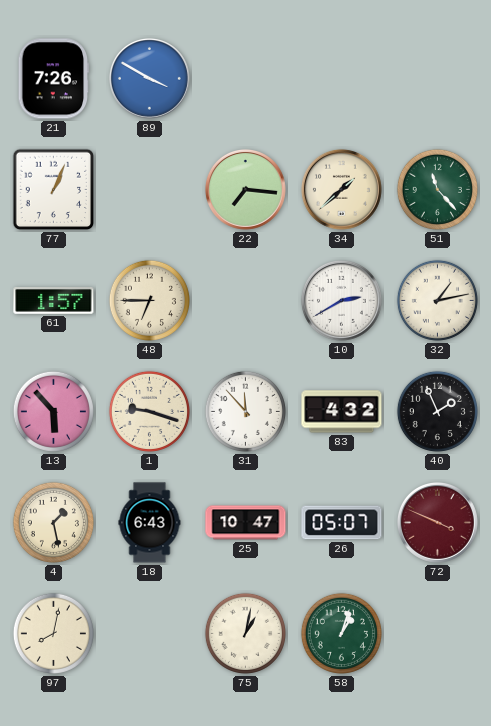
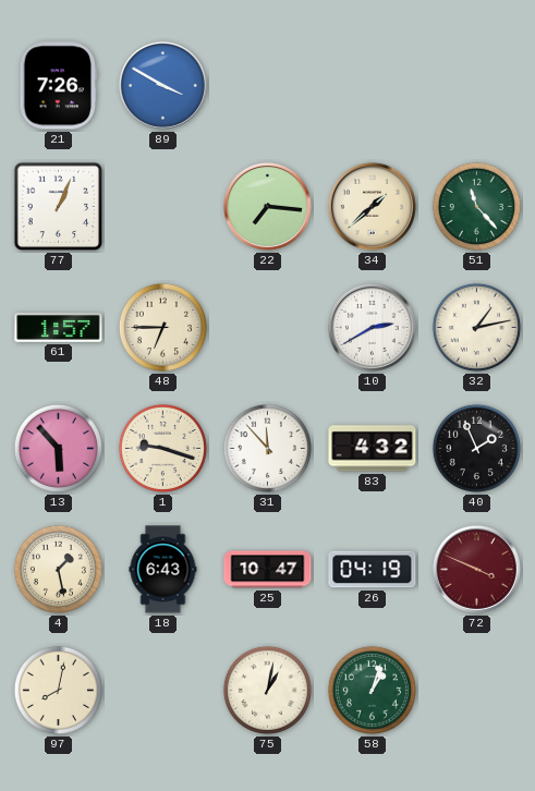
26: 05:07 -> 04:19
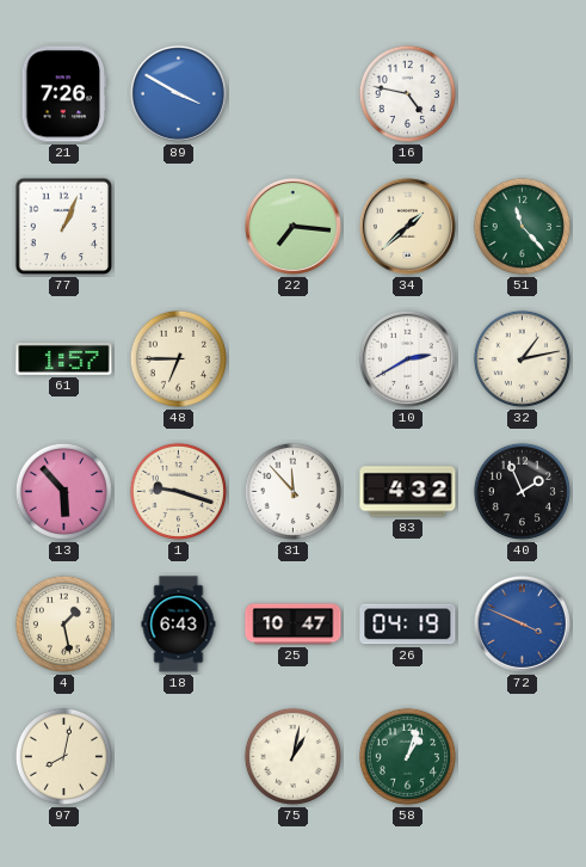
16: none -> 4:47
72 dial: burgundy -> blue
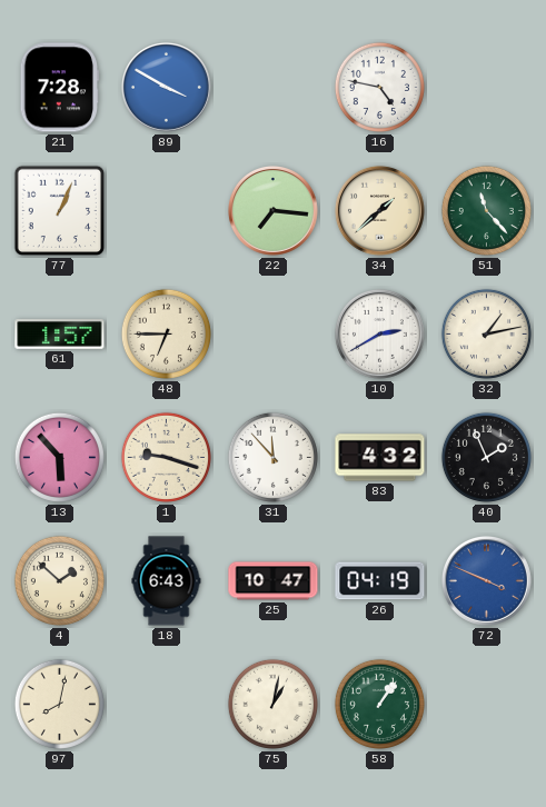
21: 7:26 -> 7:28
4: 1:28 -> 1:52
58: 1:03 -> 1:06
